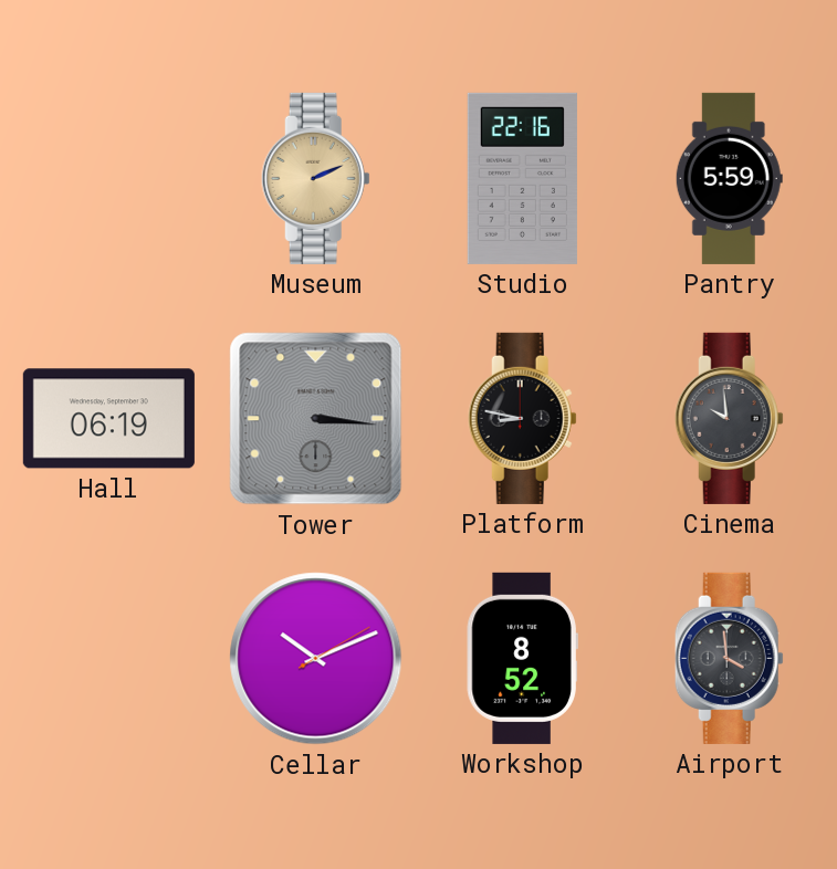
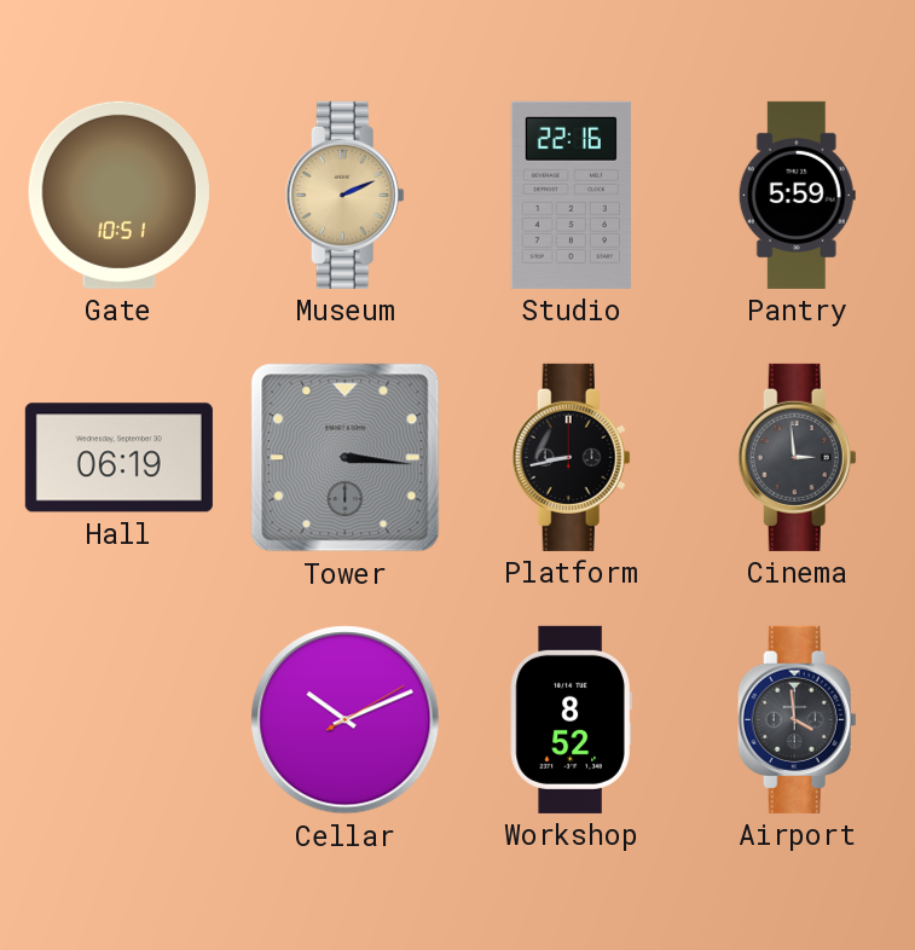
Gate: none -> 10:51
Platform: 8:47 -> 8:43
Cinema: 9:59 -> 2:59
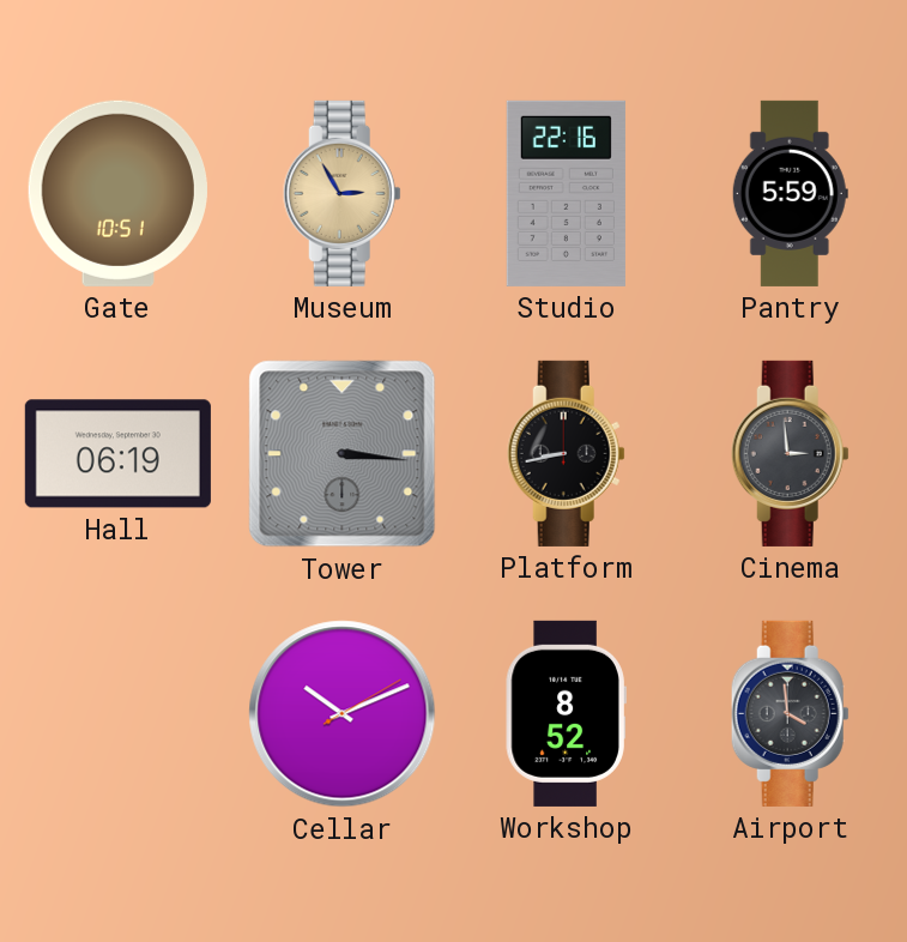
Museum: 2:11 -> 2:55
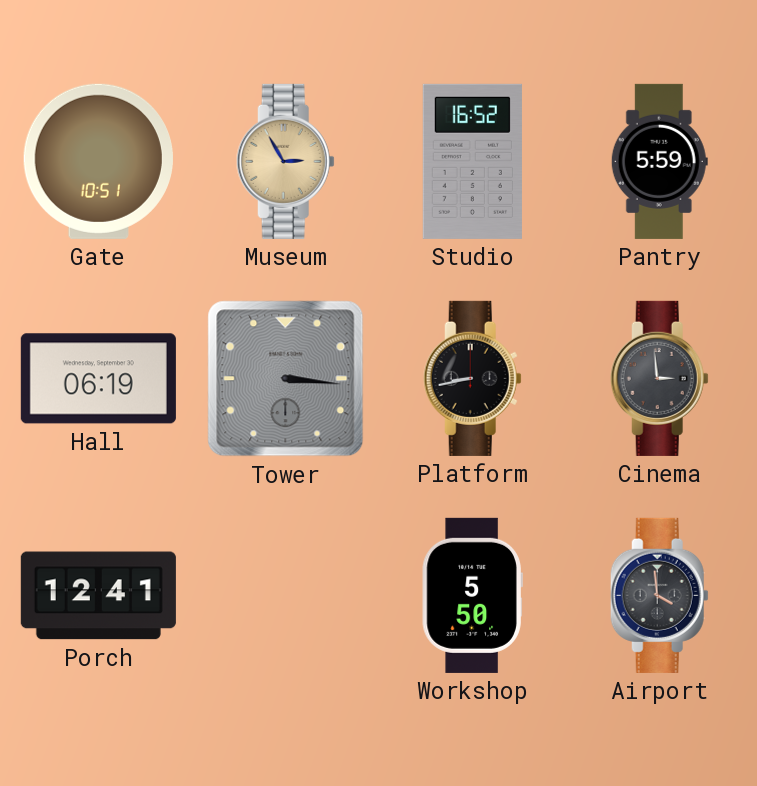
Studio: 22:16 -> 16:52
Porch: none -> 12:41
Cellar: 10:11 -> none
Workshop: 8:52 -> 5:50
